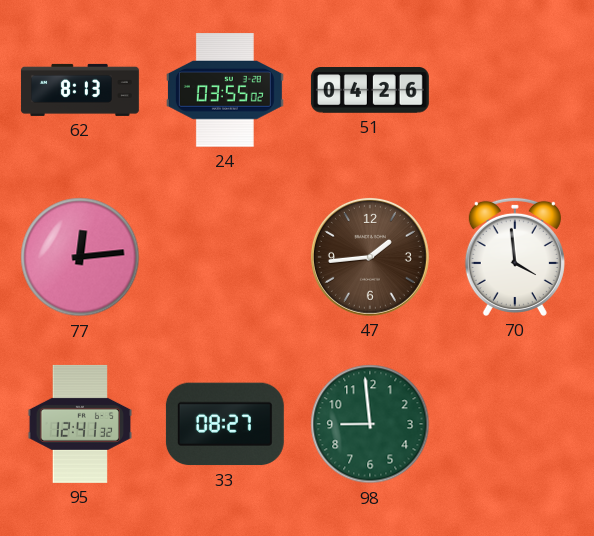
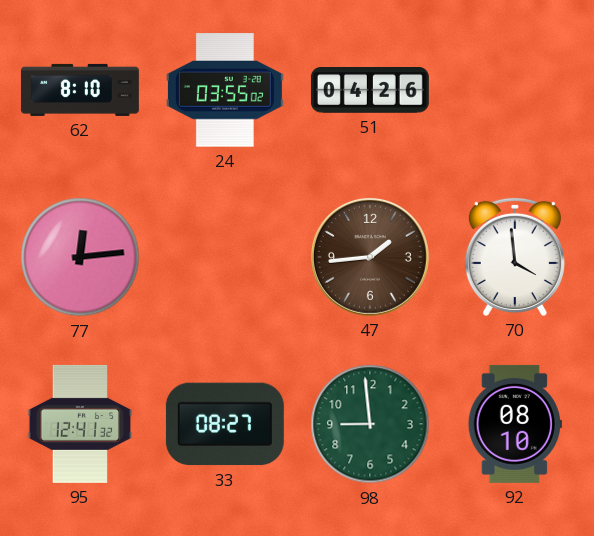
62: 8:13 -> 8:10
92: none -> 08:10
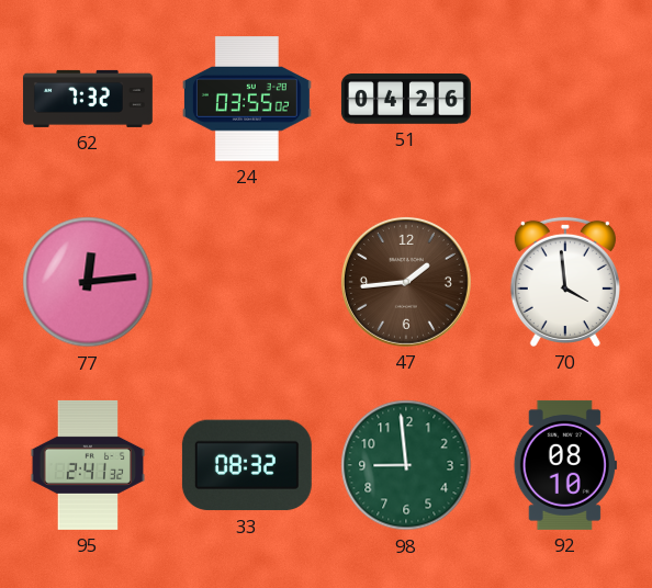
62: 8:10 -> 7:32
95: 12:41 -> 2:41
33: 08:27 -> 08:32
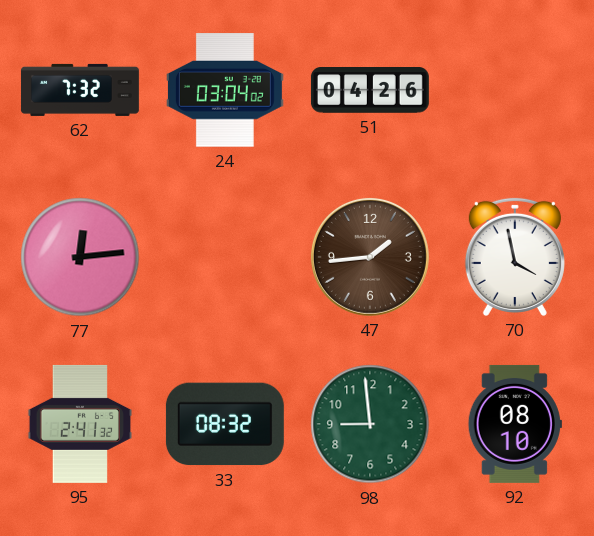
24: 03:55 -> 03:04
70: 3:59 -> 3:58
